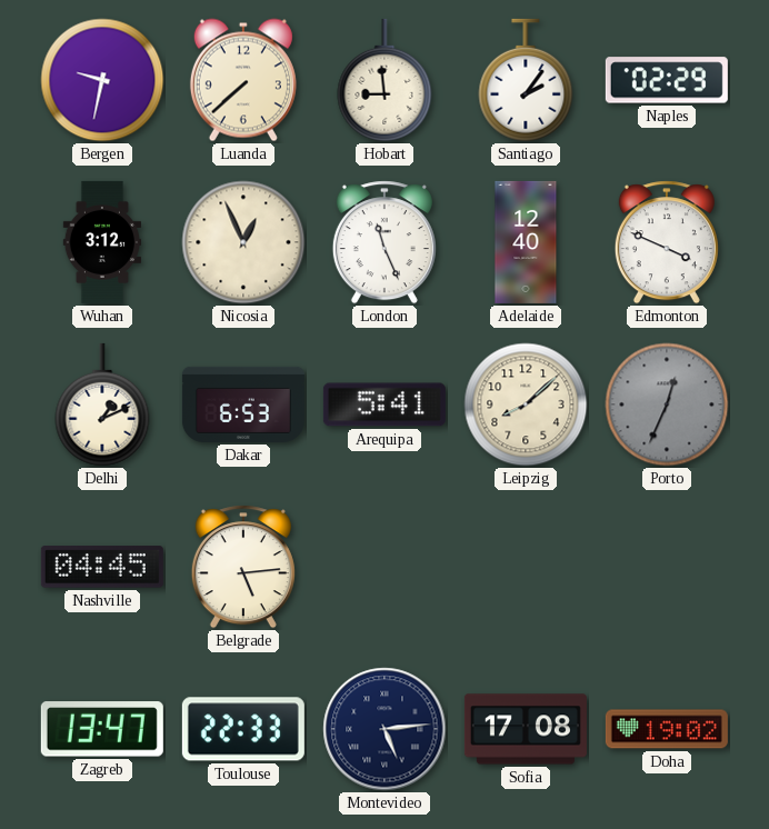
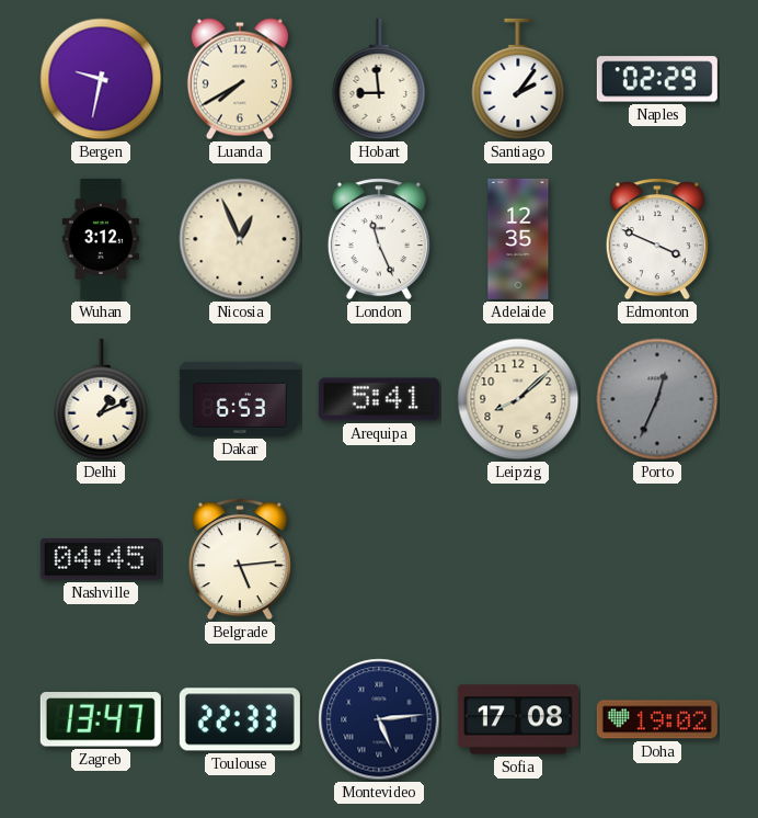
Luanda: 7:38 -> 7:40
Adelaide: 12:40 -> 12:35
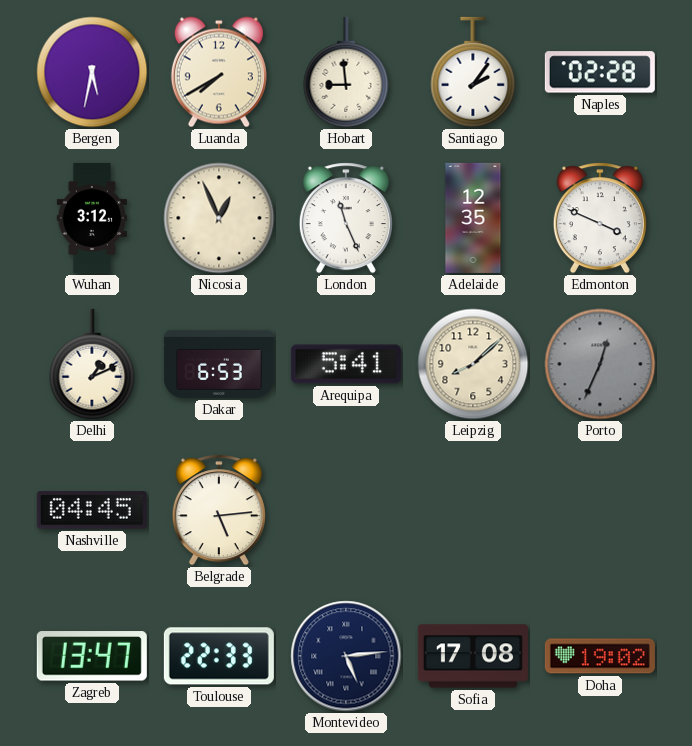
Bergen: 9:32 -> 5:32
Naples: 02:29 -> 02:28
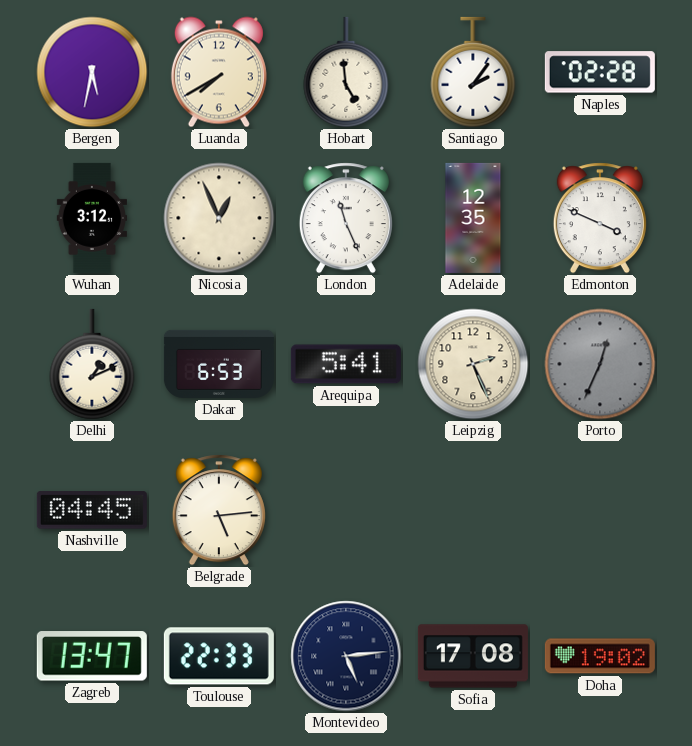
Hobart: 8:59 -> 4:59
Leipzig: 8:08 -> 2:26
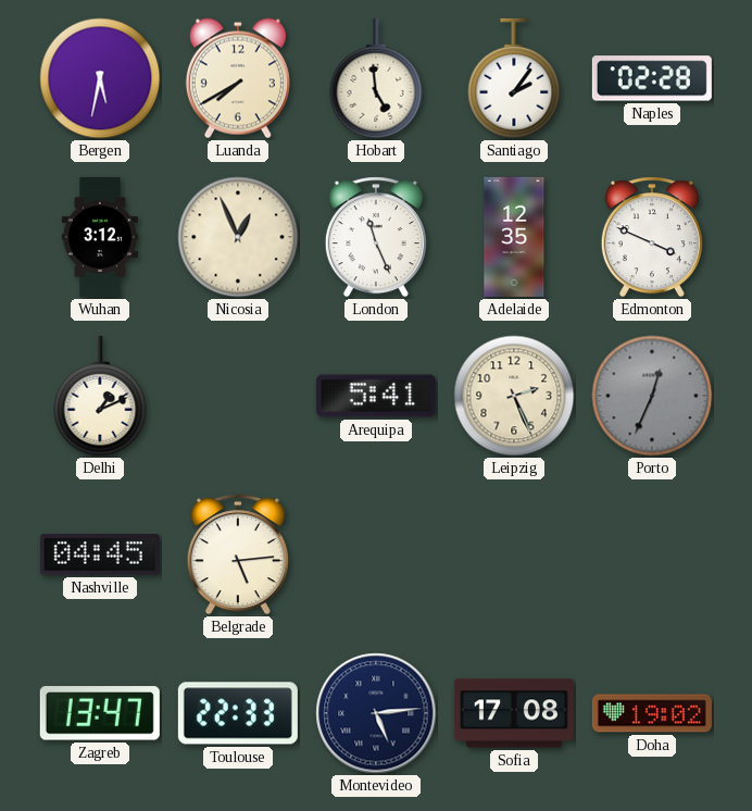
Dakar: 6:53 -> none
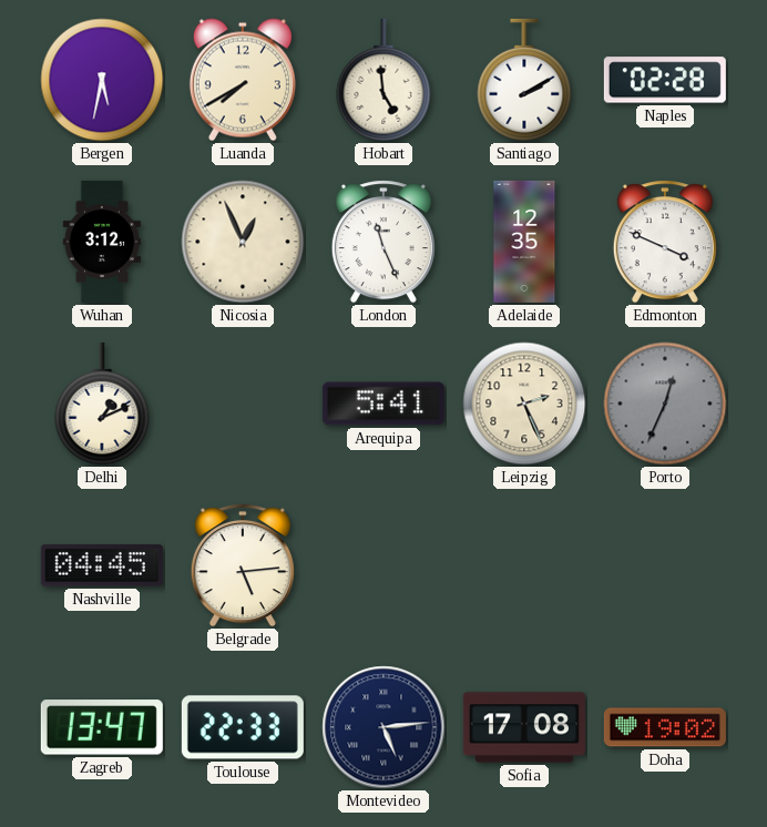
Santiago: 2:06 -> 2:10
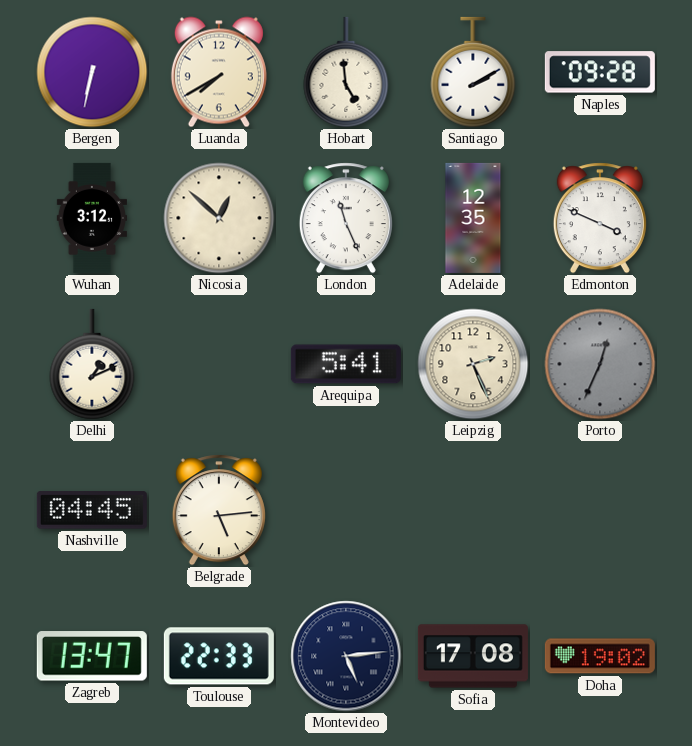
Bergen: 5:32 -> 6:32
Naples: 02:28 -> 09:28
Nicosia: 12:56 -> 12:52
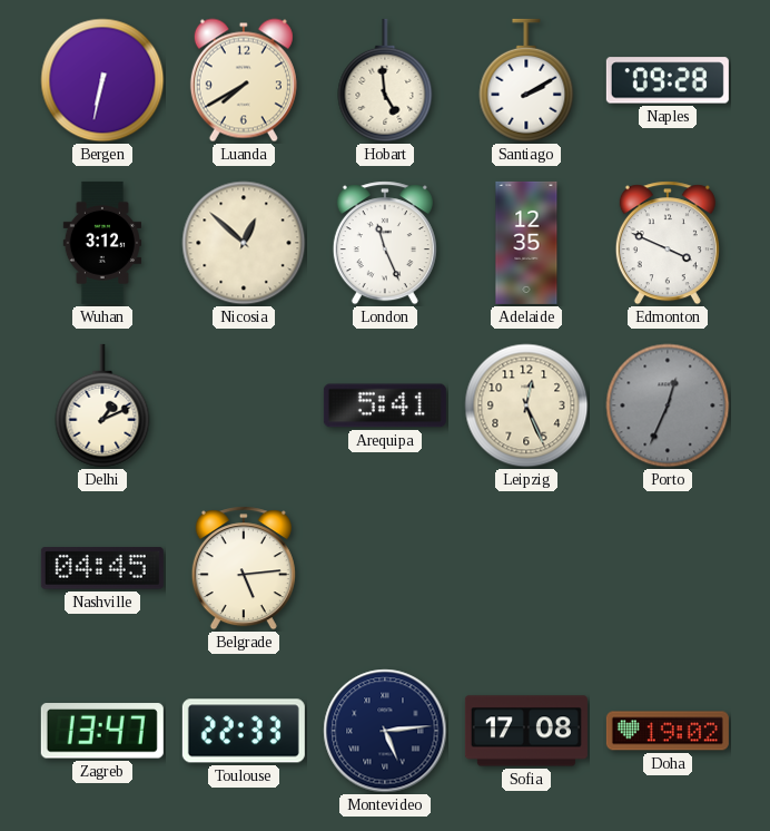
Leipzig: 2:26 -> 12:26
